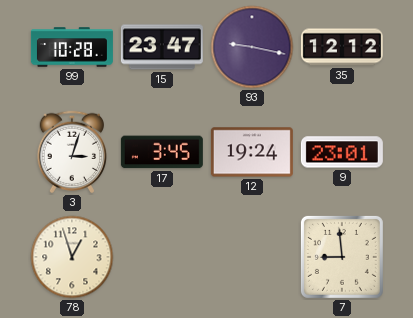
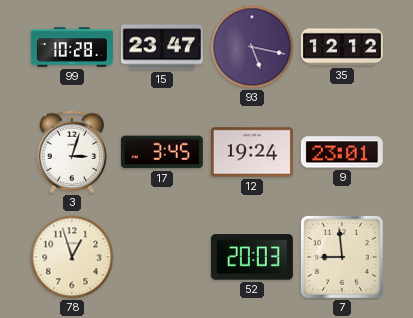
93: 9:17 -> 5:17
52: none -> 20:03
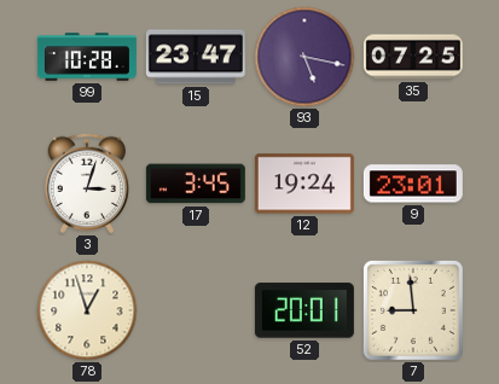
35: 12:12 -> 07:25
52: 20:03 -> 20:01
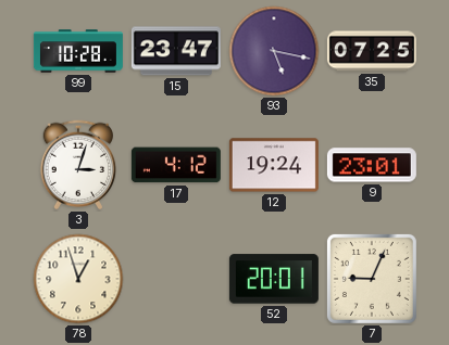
17: 3:45 -> 4:12
7: 8:59 -> 9:04
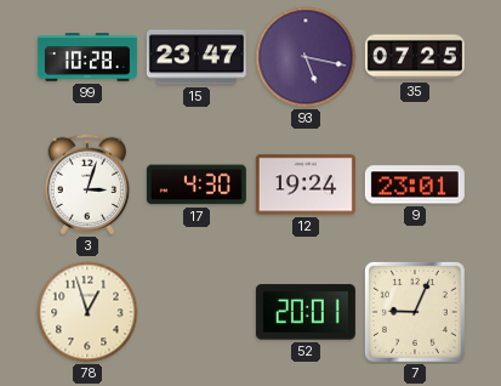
17: 4:12 -> 4:30
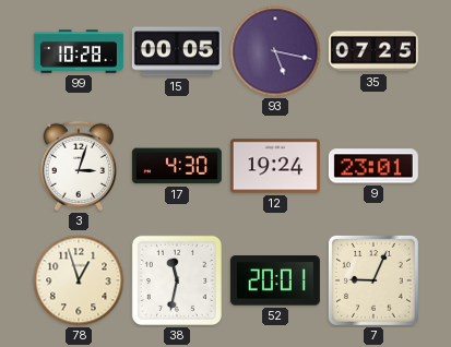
15: 23:47 -> 00:05
38: none -> 11:32
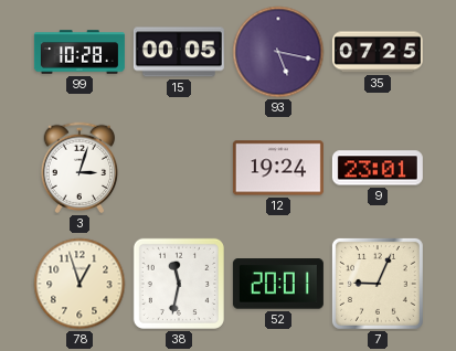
17: 4:30 -> none
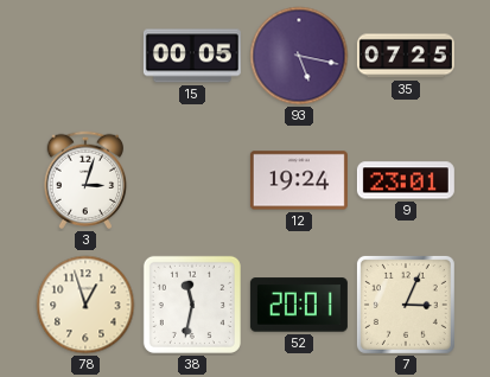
99: 10:28 -> none
7: 9:04 -> 3:04
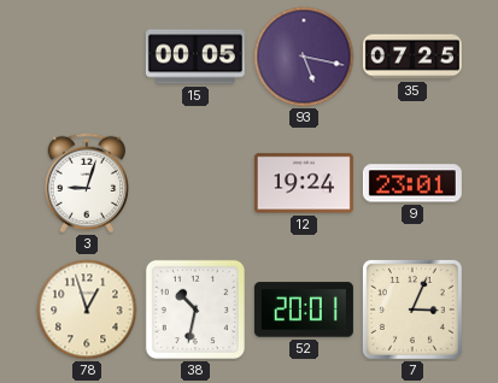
3: 3:03 -> 9:03
38: 11:32 -> 10:32
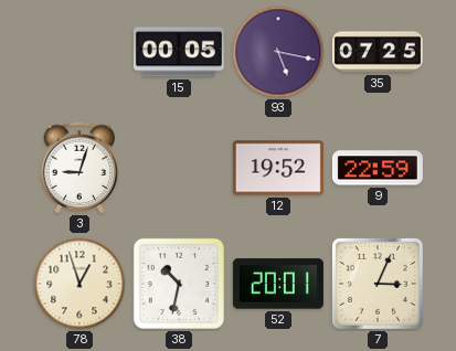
12: 19:24 -> 19:52
9: 23:01 -> 22:59
